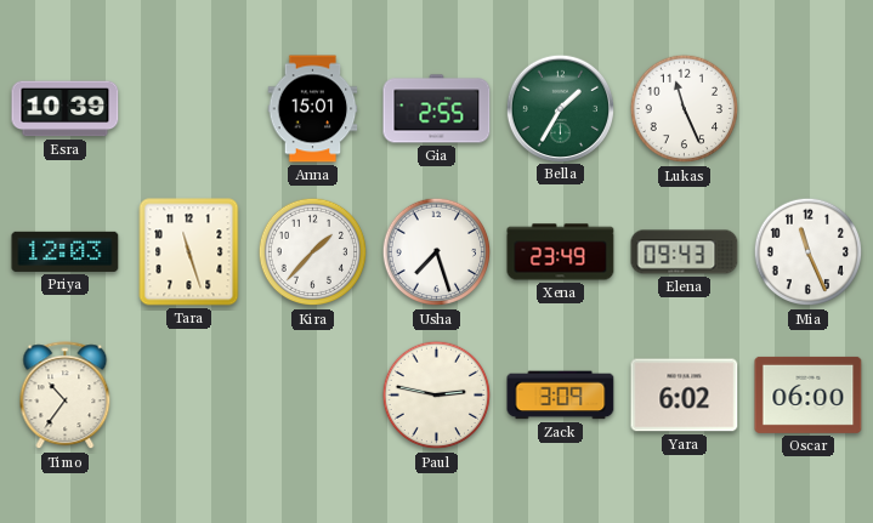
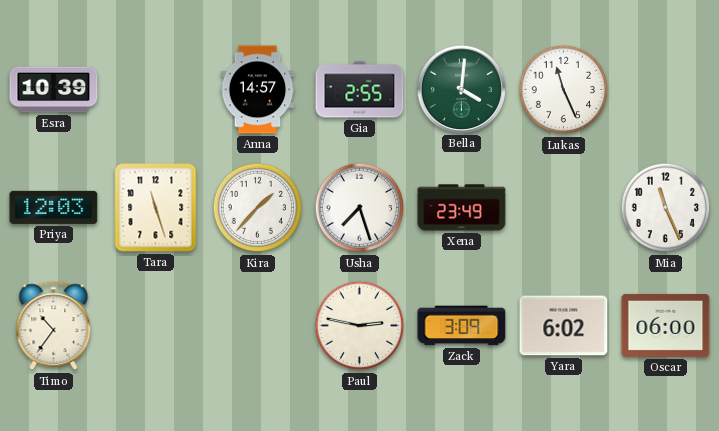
Anna: 15:01 -> 14:57
Bella: 1:35 -> 4:01
Elena: 09:43 -> none
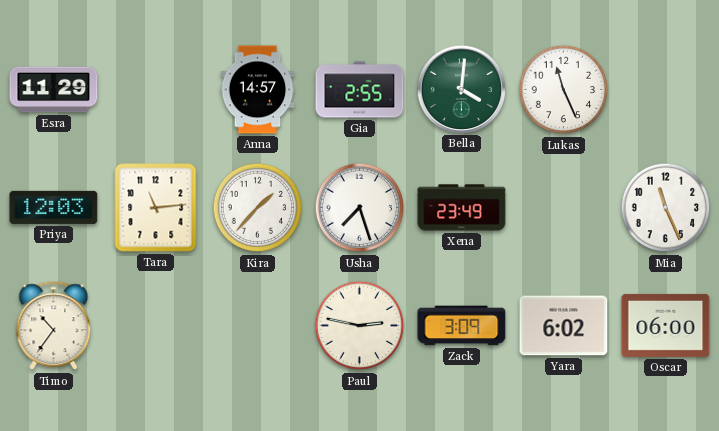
Esra: 10:39 -> 11:29
Tara: 11:27 -> 11:14
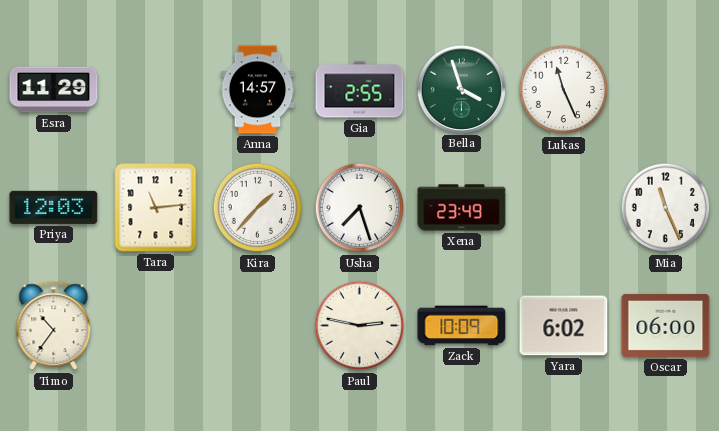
Bella: 4:01 -> 3:57
Zack: 3:09 -> 10:09
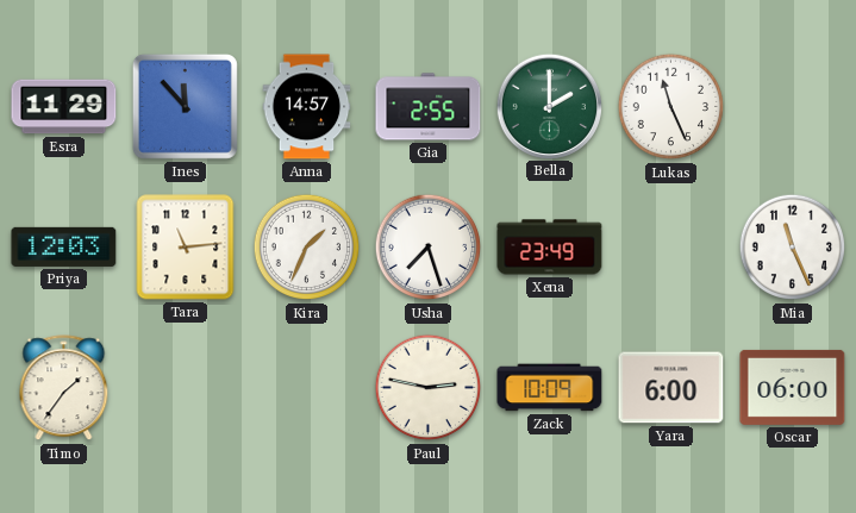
Ines: none -> 11:53
Bella: 3:57 -> 2:00
Kira: 1:37 -> 1:34
Timo: 10:36 -> 1:36
Yara: 6:02 -> 6:00
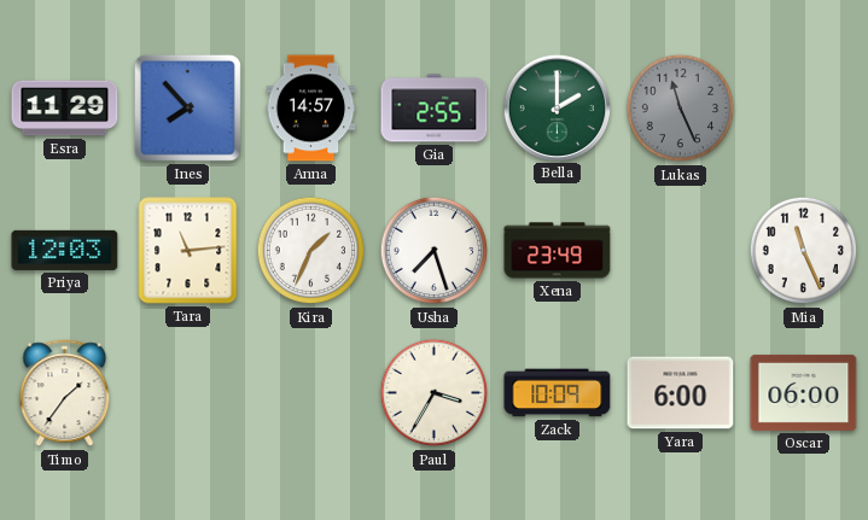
Ines: 11:53 -> 7:53
Lukas dial: white -> grey
Paul: 2:47 -> 3:35
